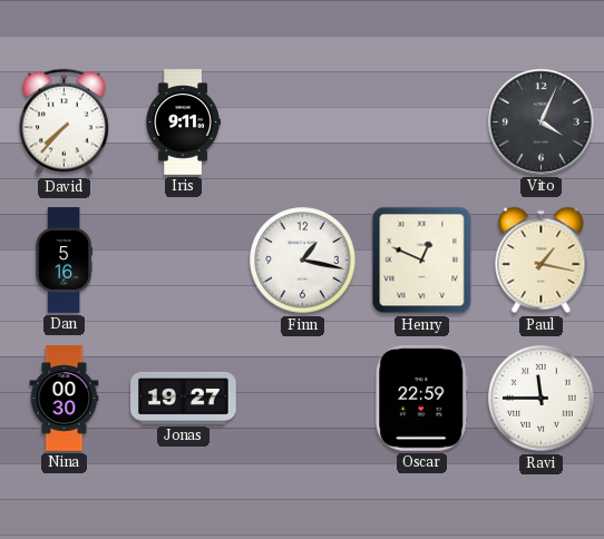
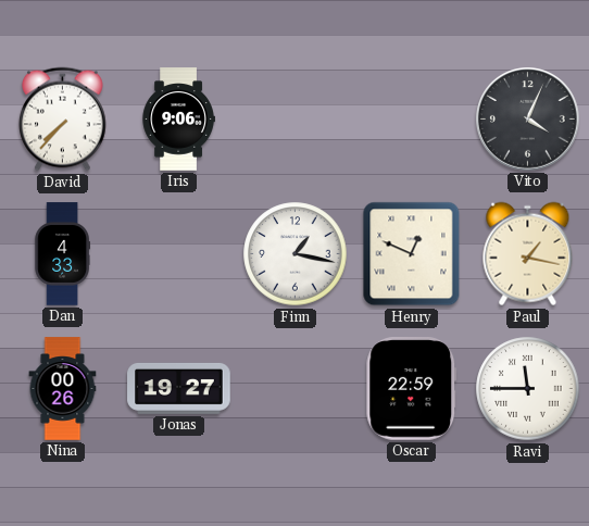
Iris: 9:11 -> 9:06
Dan: 5:16 -> 4:33
Nina: 00:30 -> 00:26
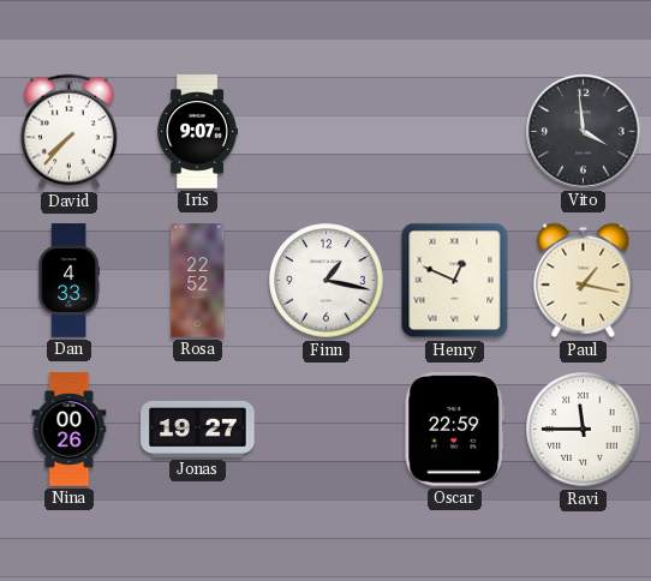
Iris: 9:06 -> 9:07
Vito: 4:04 -> 3:59
Rosa: none -> 22:52
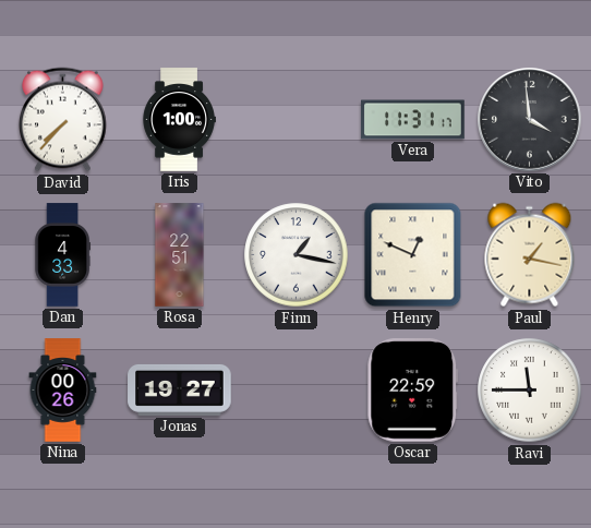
Iris: 9:07 -> 1:00
Vera: none -> 11:31
Rosa: 22:52 -> 22:51
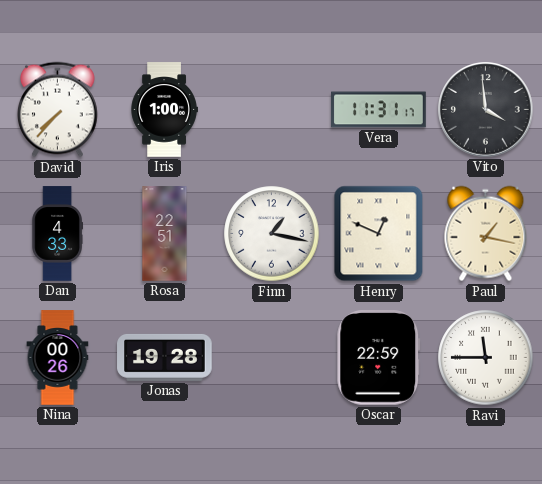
Jonas: 19:27 -> 19:28
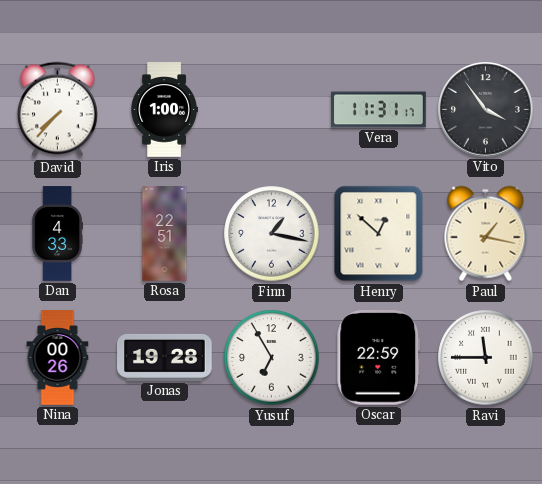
Vito: 3:59 -> 3:54
Henry: 12:49 -> 12:52
Yusuf: none -> 6:55
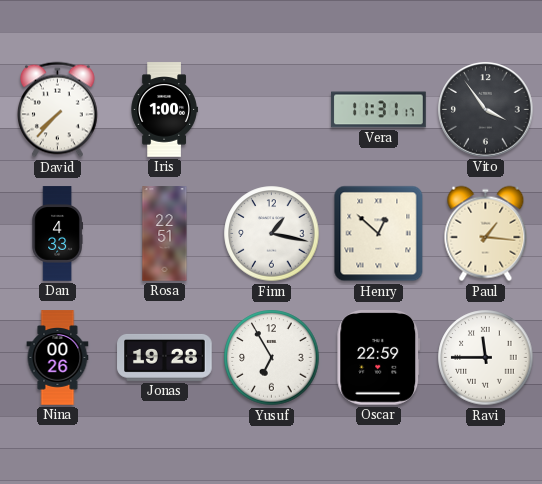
Paul: 1:17 -> 1:16
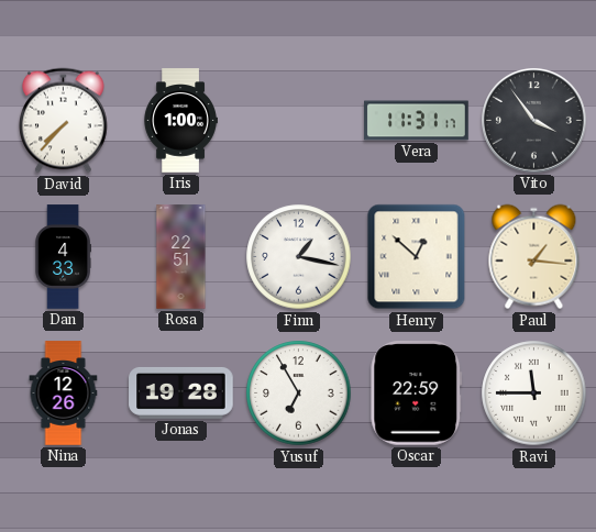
Nina: 00:26 -> 12:26
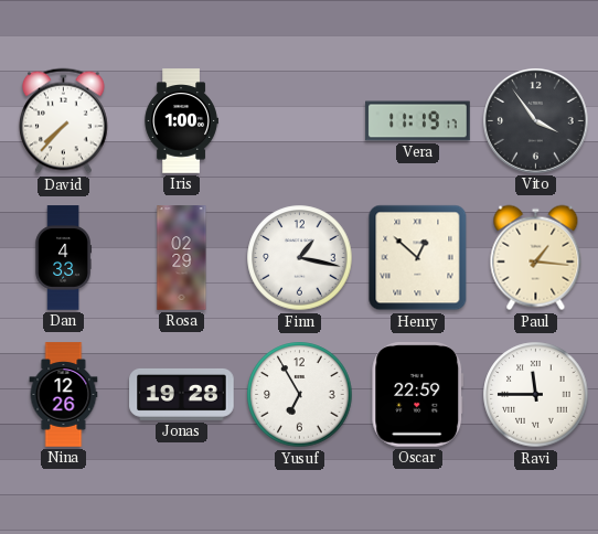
Vera: 11:31 -> 11:19
Rosa: 22:51 -> 02:29
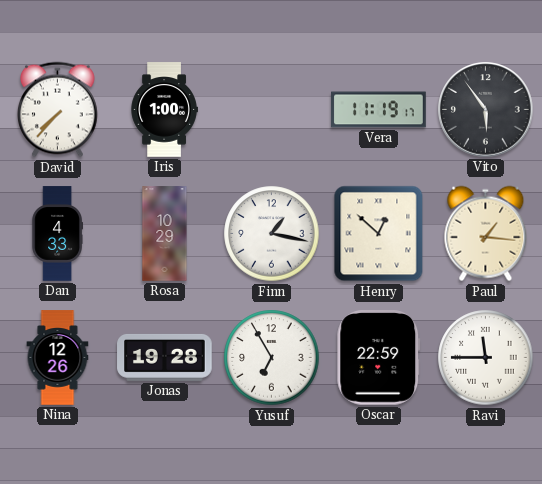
Vito: 3:54 -> 5:54
Rosa: 02:29 -> 10:29
